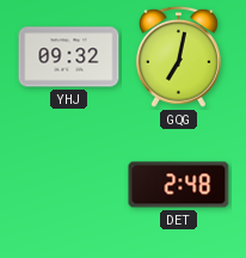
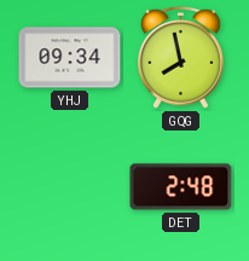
YHJ: 09:32 -> 09:34
GQG: 7:02 -> 7:58
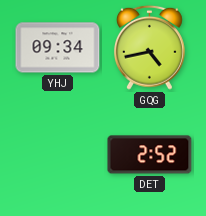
GQG: 7:58 -> 4:43
DET: 2:48 -> 2:52
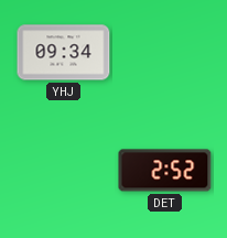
GQG: 4:43 -> none
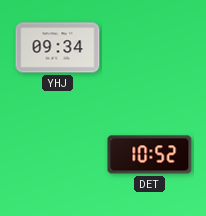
DET: 2:52 -> 10:52
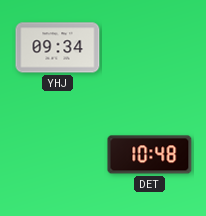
DET: 10:52 -> 10:48
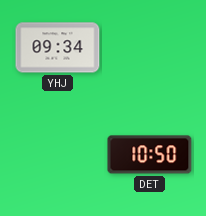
DET: 10:48 -> 10:50
